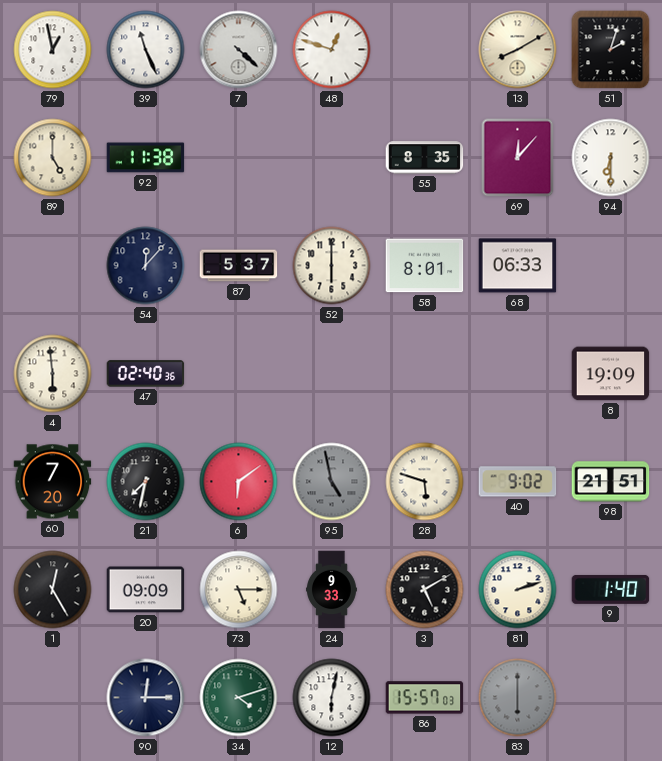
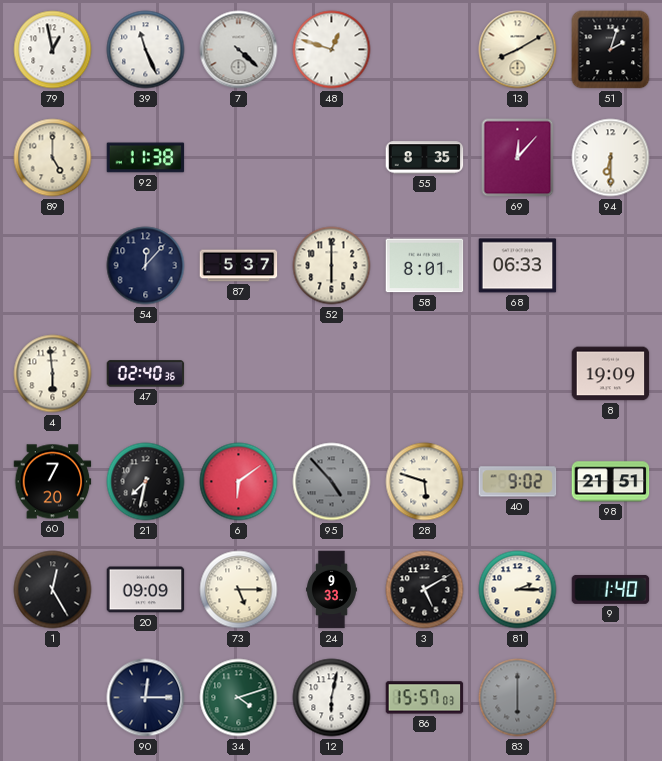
95: 4:58 -> 4:53
81: 2:12 -> 2:15
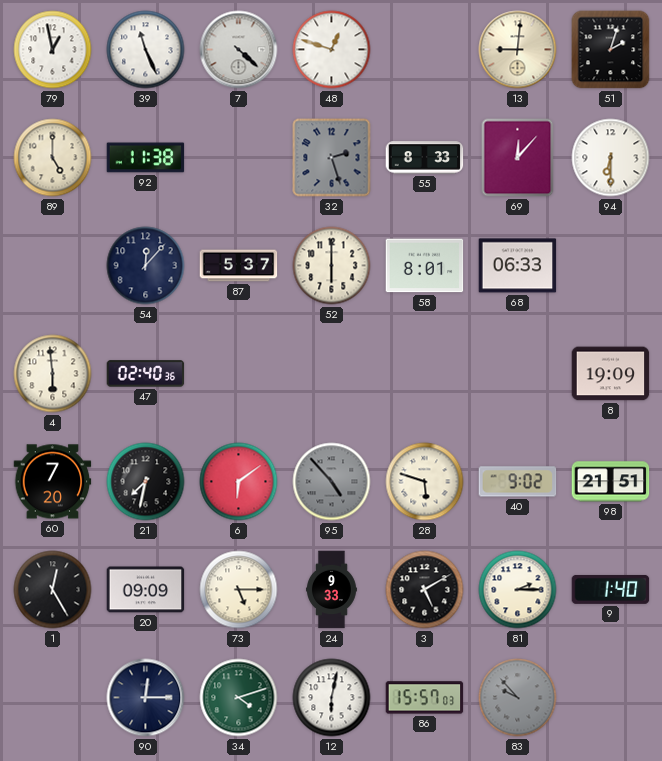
13: 8:10 -> 9:01
32: none -> 2:27
55: 8:35 -> 8:33
83: 6:00 -> 9:53
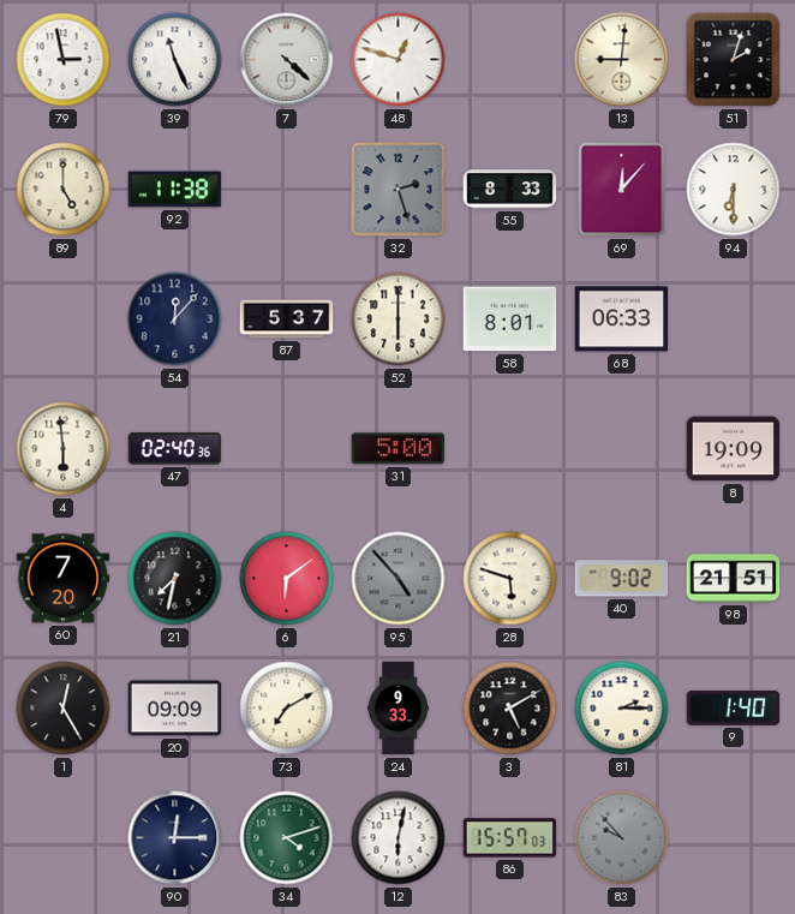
79: 12:58 -> 2:58
31: none -> 5:00
73: 5:15 -> 7:10
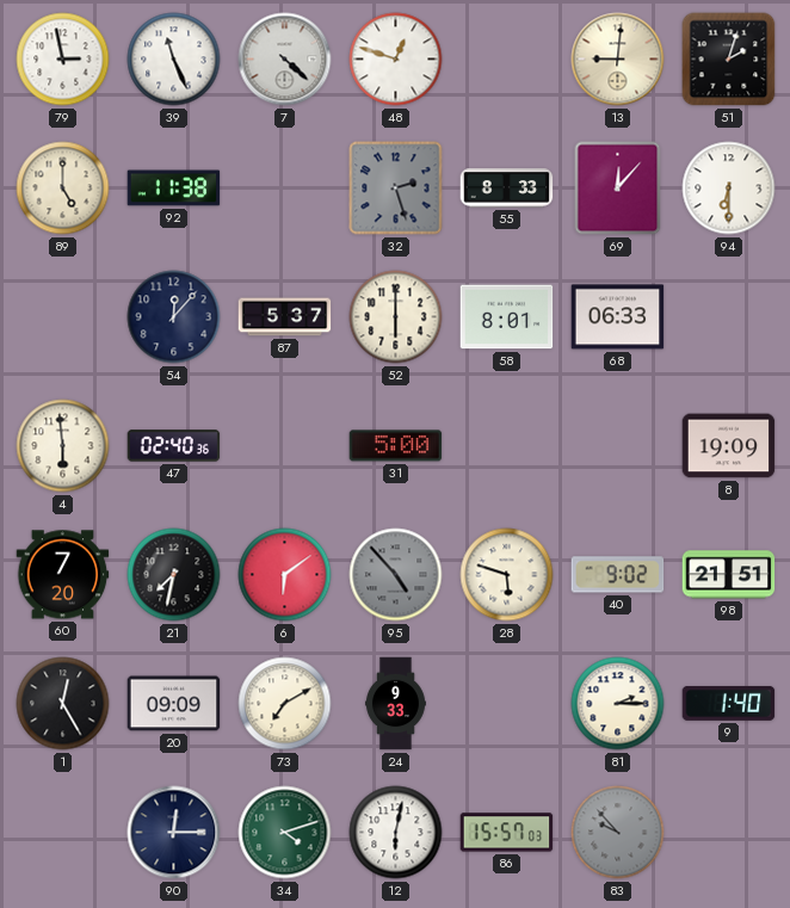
3: 5:10 -> none
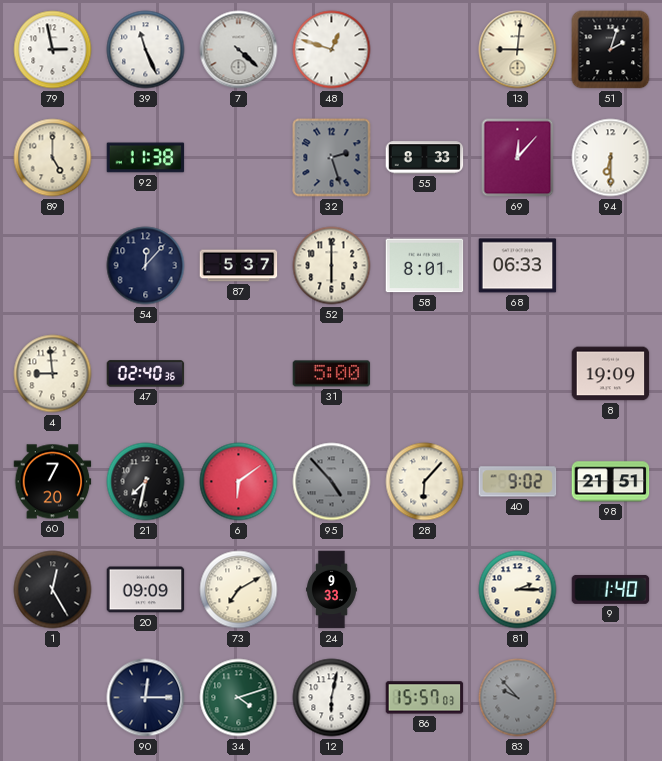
4: 5:59 -> 8:59
28: 5:48 -> 6:07
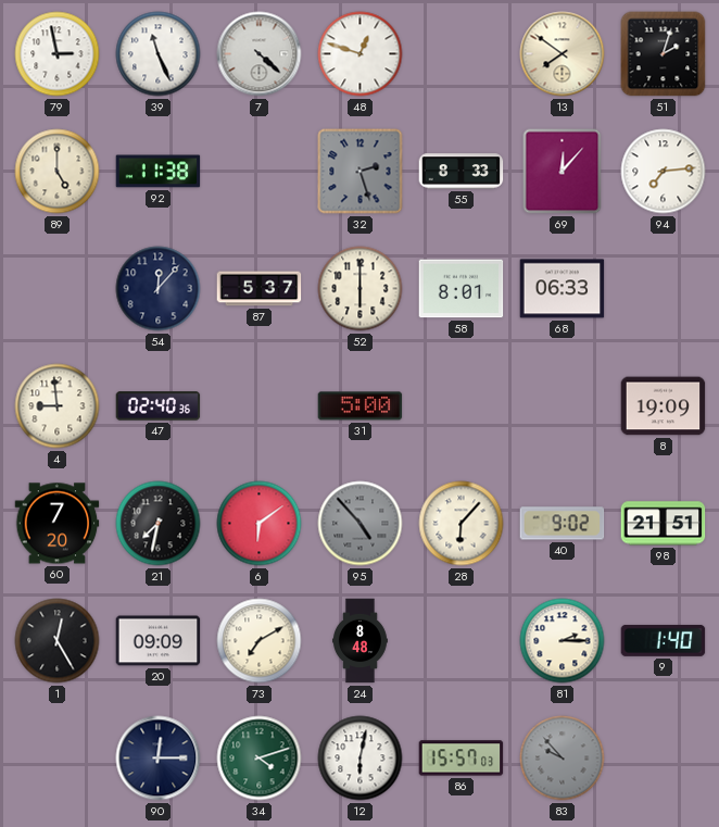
13: 9:01 -> 7:51
94: 6:30 -> 7:14
24: 9:33 -> 8:48
